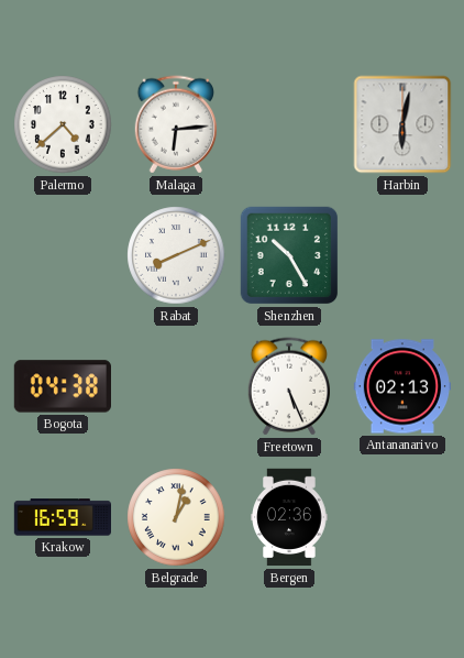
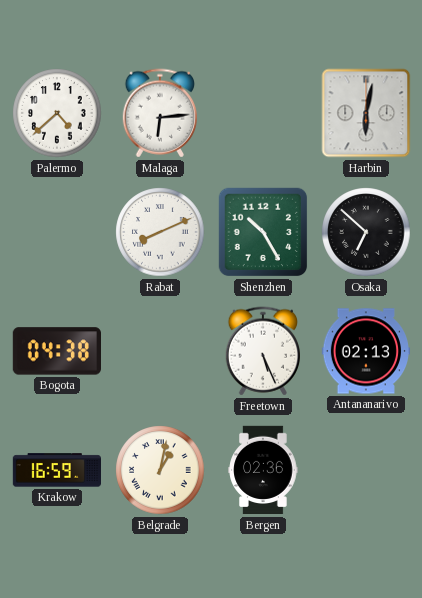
Osaka: none -> 6:52
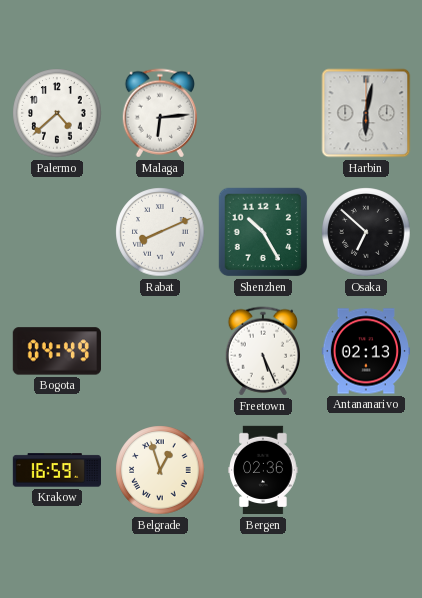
Bogota: 04:38 -> 04:49
Belgrade: 1:02 -> 12:57
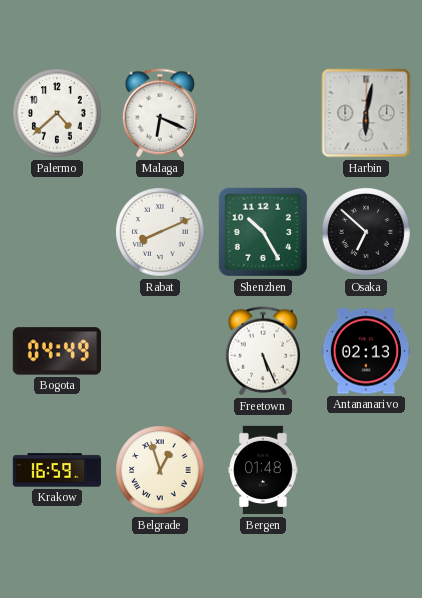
Malaga: 6:14 -> 6:19
Bergen: 02:36 -> 01:48
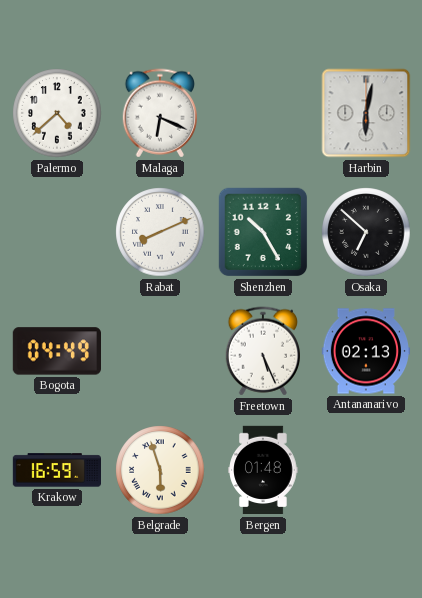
Belgrade: 12:57 -> 5:57
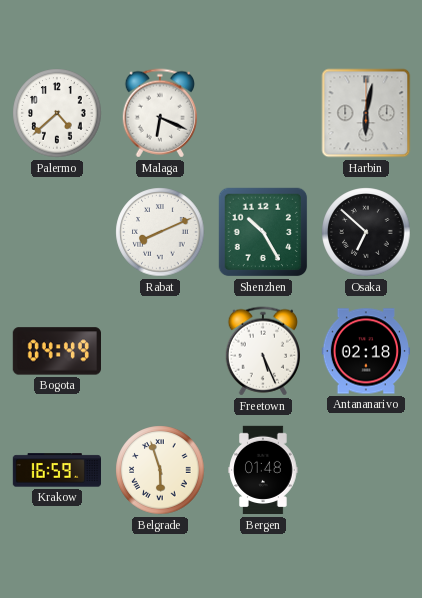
Antananarivo: 02:13 -> 02:18
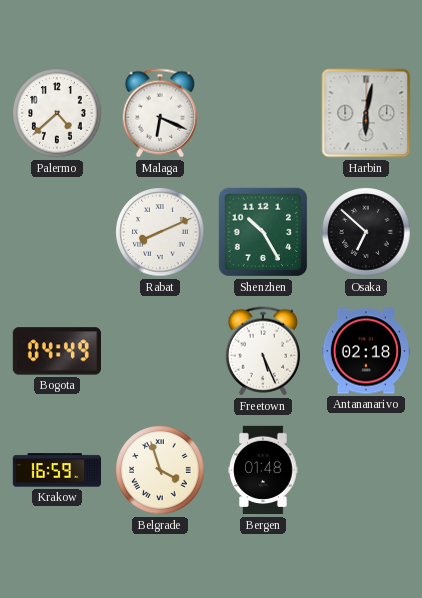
Belgrade: 5:57 -> 3:57
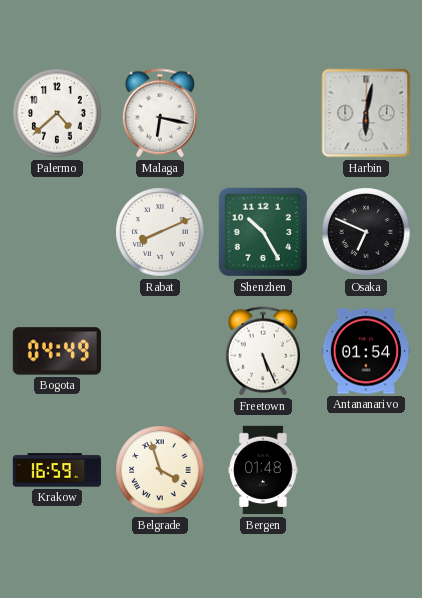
Malaga: 6:19 -> 6:17
Osaka: 6:52 -> 6:49
Antananarivo: 02:18 -> 01:54
